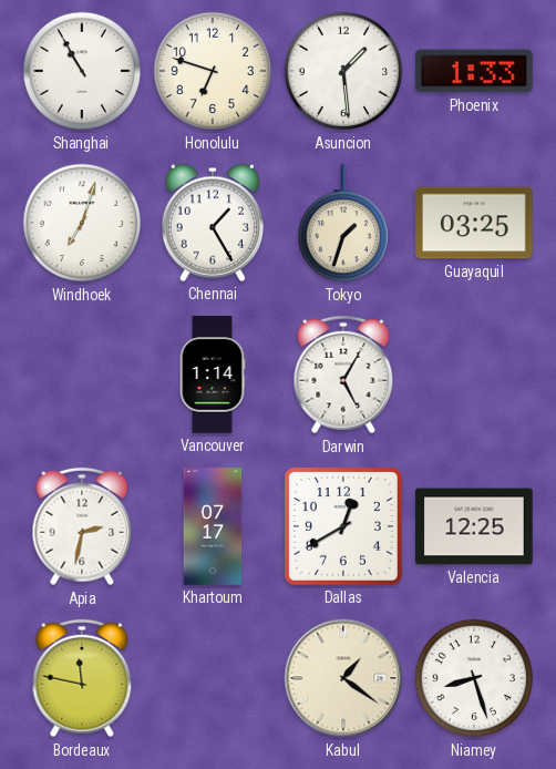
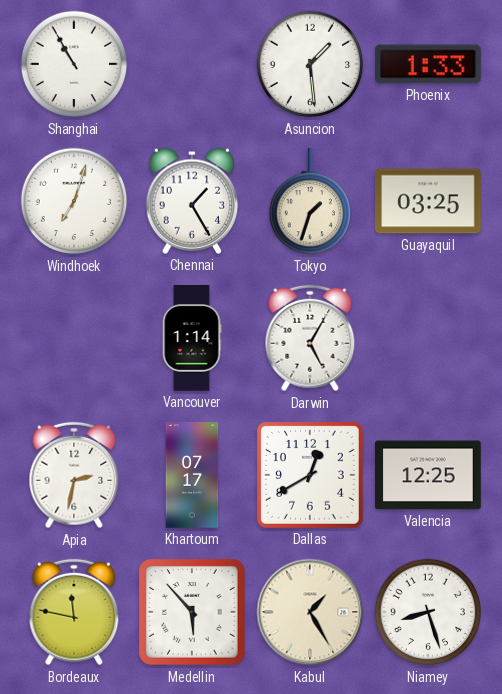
Honolulu: 6:48 -> none
Medellin: none -> 5:53
Kabul: 1:21 -> 1:25
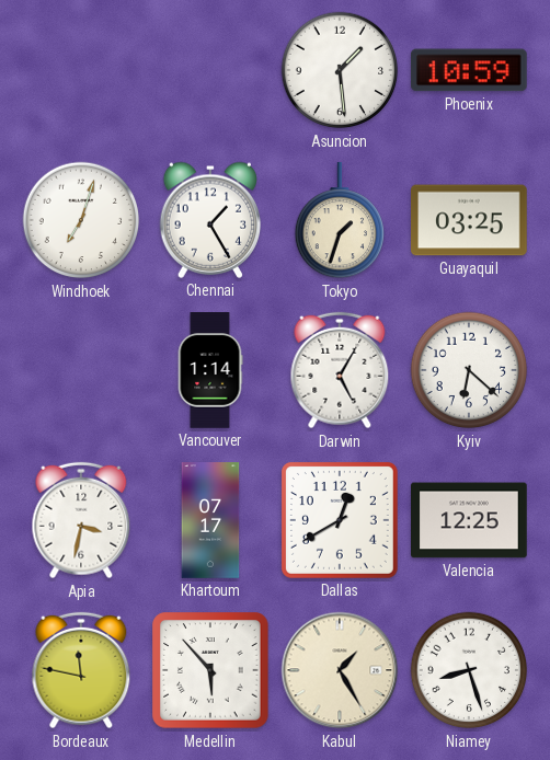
Shanghai: 10:55 -> none
Phoenix: 1:33 -> 10:59
Kyiv: none -> 6:22
Apia: 2:32 -> 3:32
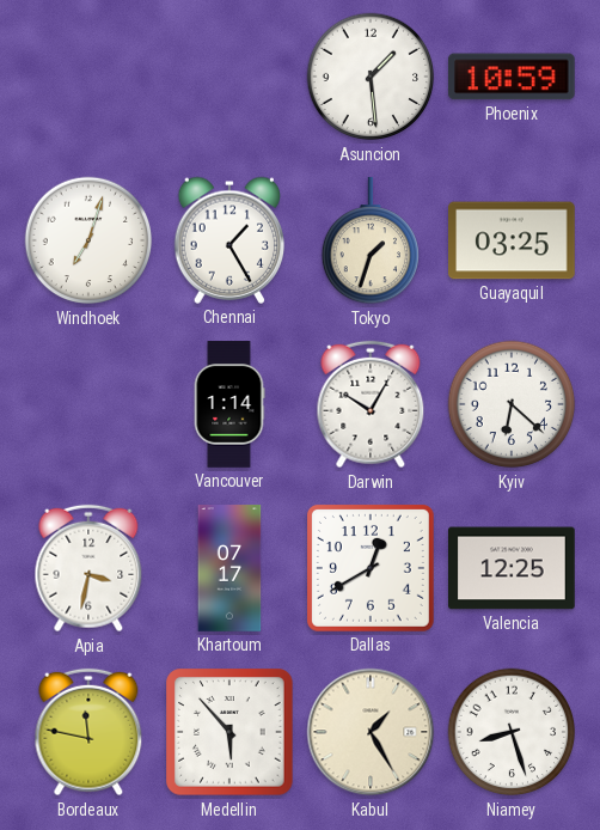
Darwin: 5:05 -> 10:05
